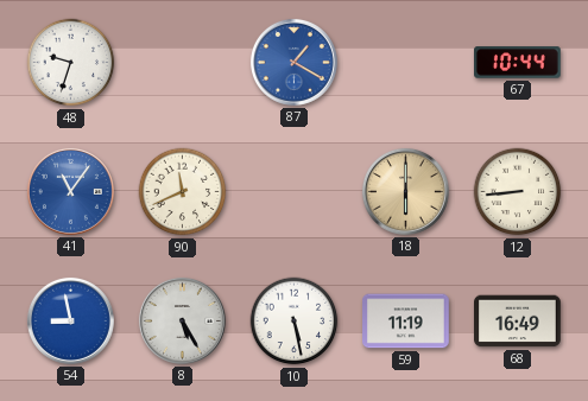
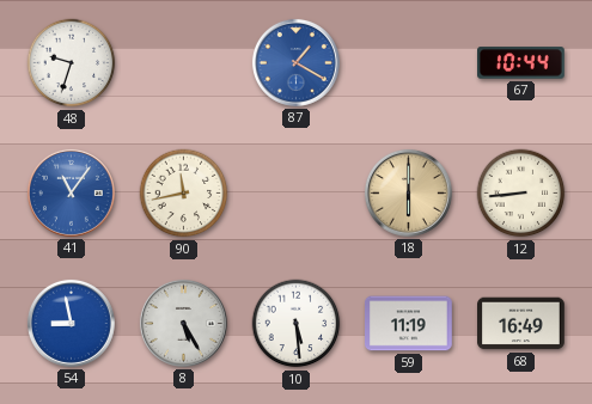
90: 11:41 -> 11:43
10: 5:28 -> 5:29
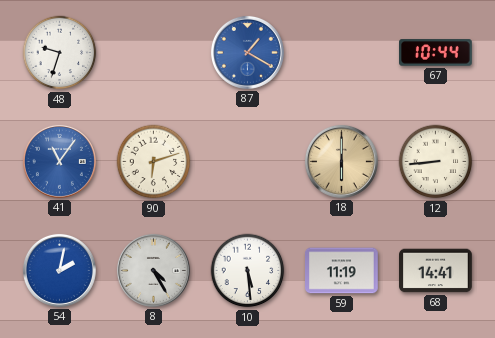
90: 11:43 -> 6:12
54: 8:58 -> 2:02
8: 5:25 -> 4:25
68: 16:49 -> 14:41
